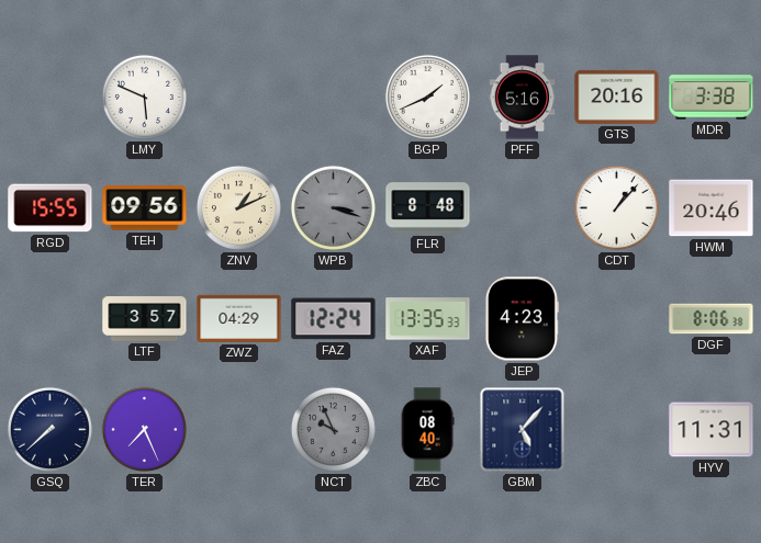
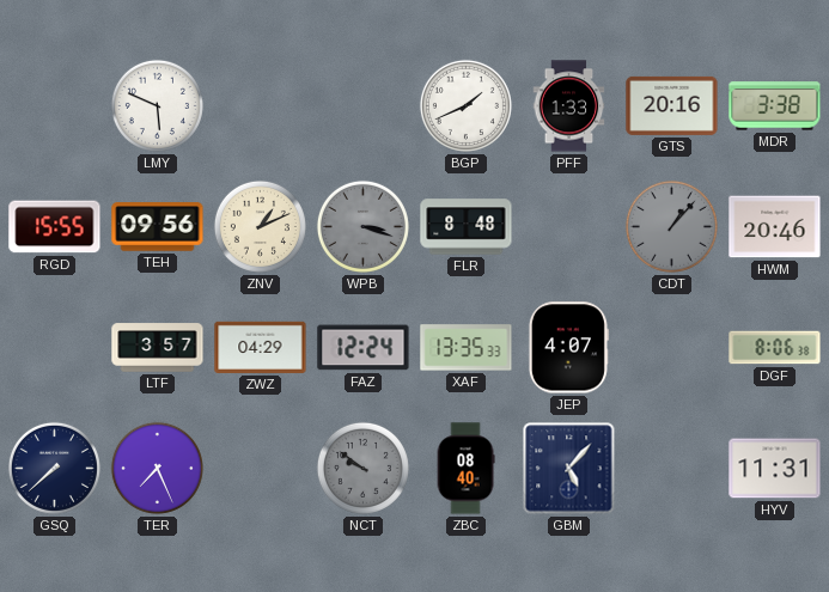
PFF: 5:16 -> 1:33
CDT dial: white -> grey
JEP: 4:23 -> 4:07
NCT: 9:56 -> 9:51
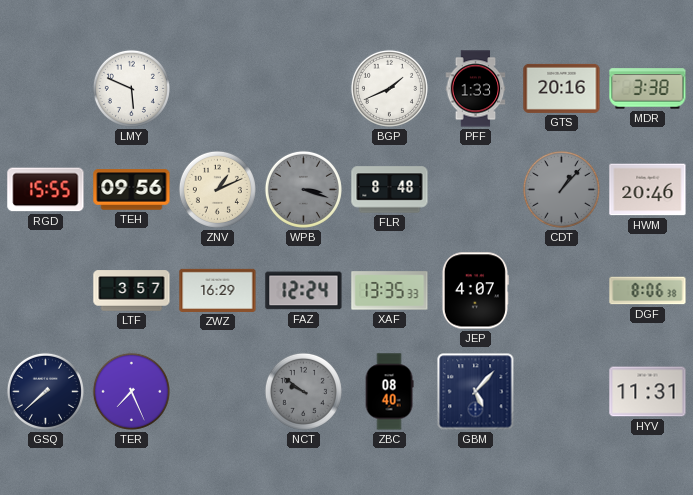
ZWZ: 04:29 -> 16:29
